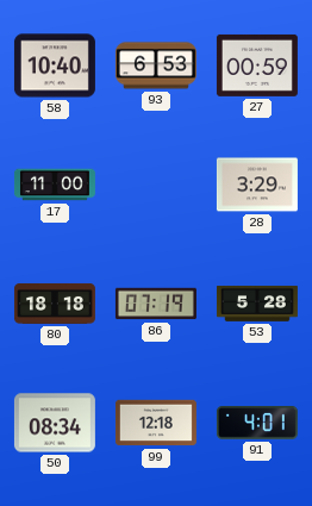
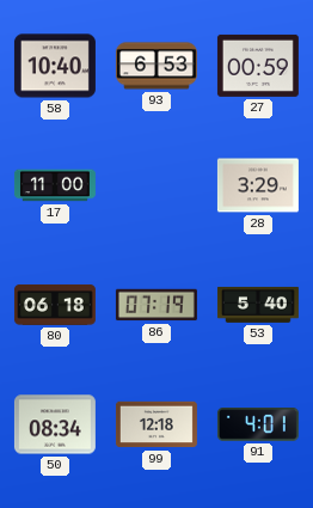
80: 18:18 -> 06:18
53: 5:28 -> 5:40
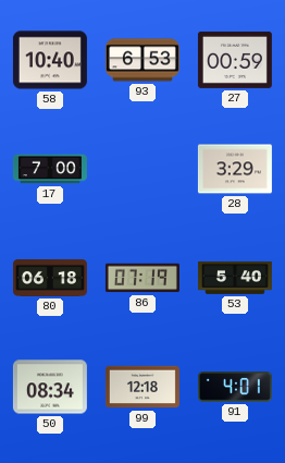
17: 11:00 -> 7:00
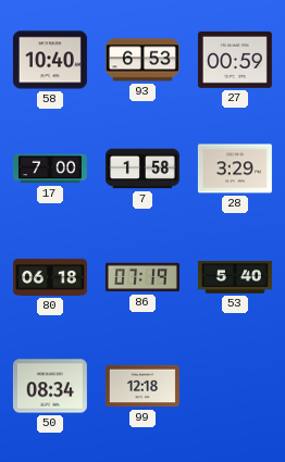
7: none -> 1:58
91: 4:01 -> none
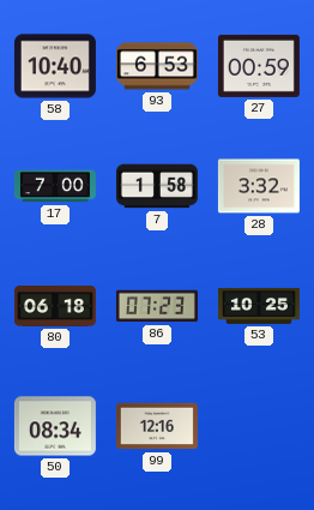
28: 3:29 -> 3:32
86: 07:19 -> 07:23
53: 5:40 -> 10:25
99: 12:18 -> 12:16
